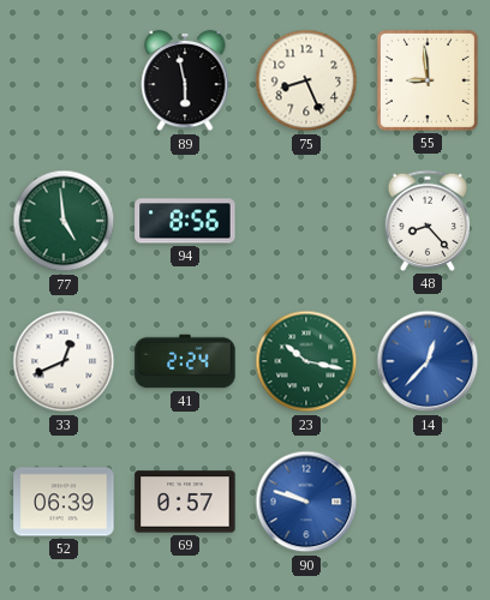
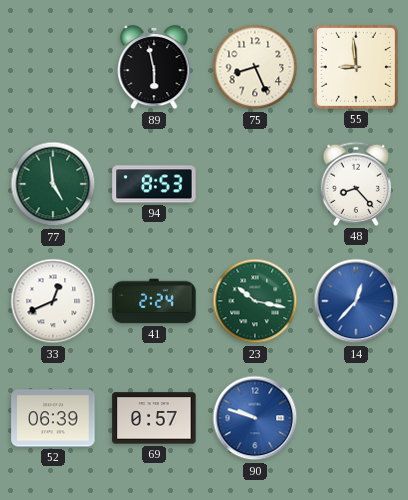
94: 8:56 -> 8:53
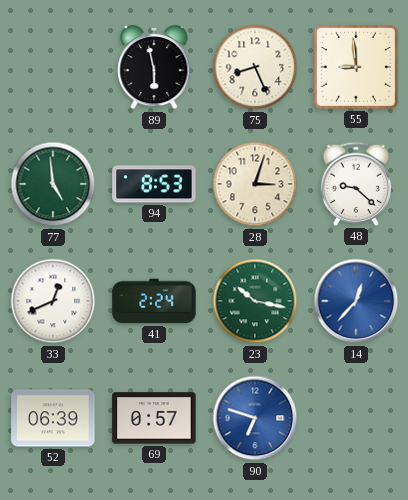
28: none -> 3:03
48: 8:23 -> 9:22
90: 9:48 -> 6:48
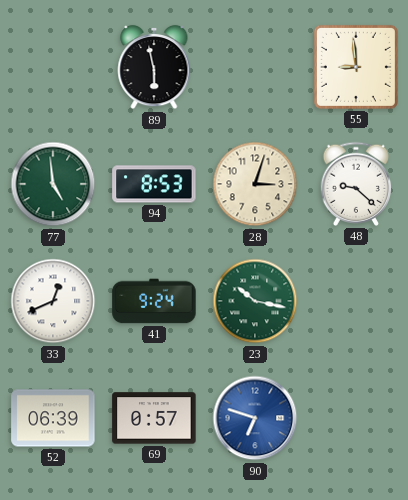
75: 8:26 -> none
41: 2:24 -> 9:24
14: 12:37 -> none
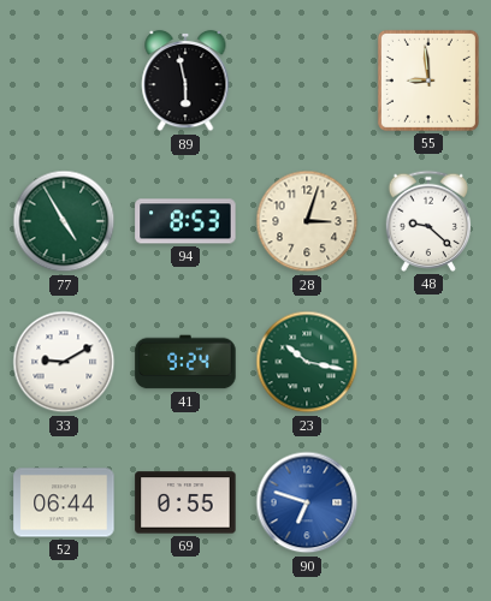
77: 4:59 -> 4:55
33: 12:41 -> 9:10
52: 06:39 -> 06:44
69: 0:57 -> 0:55
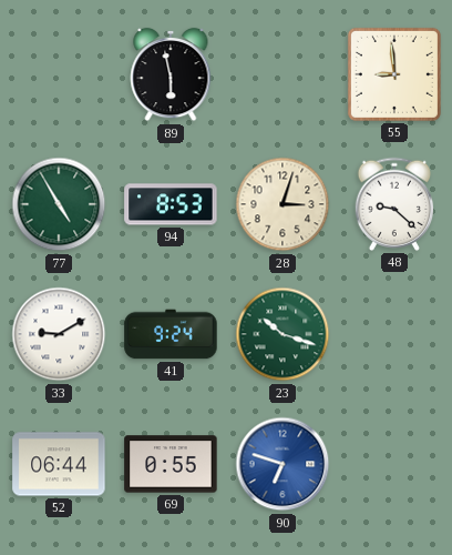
23: 10:17 -> 10:18
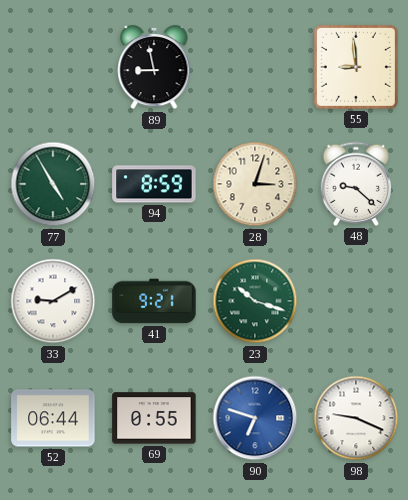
89: 5:58 -> 8:58
94: 8:53 -> 8:59
41: 9:24 -> 9:21
98: none -> 9:19
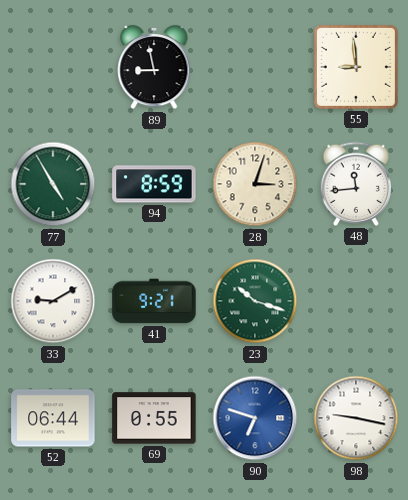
48: 9:22 -> 11:44
98: 9:19 -> 9:17
